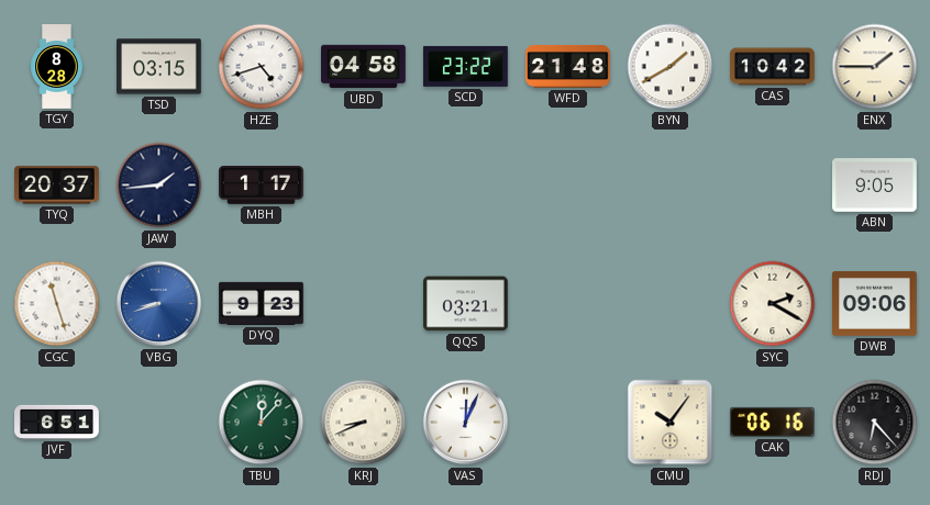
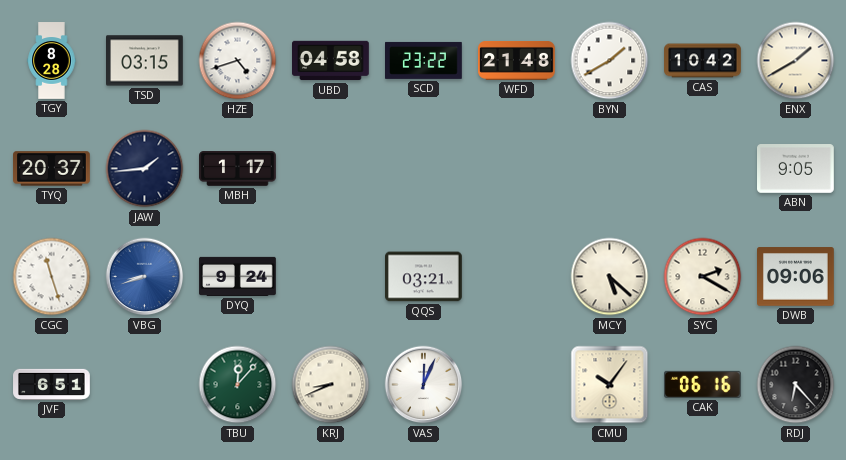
ENX: 1:45 -> 1:40
DYQ: 9:23 -> 9:24
MCY: none -> 5:22
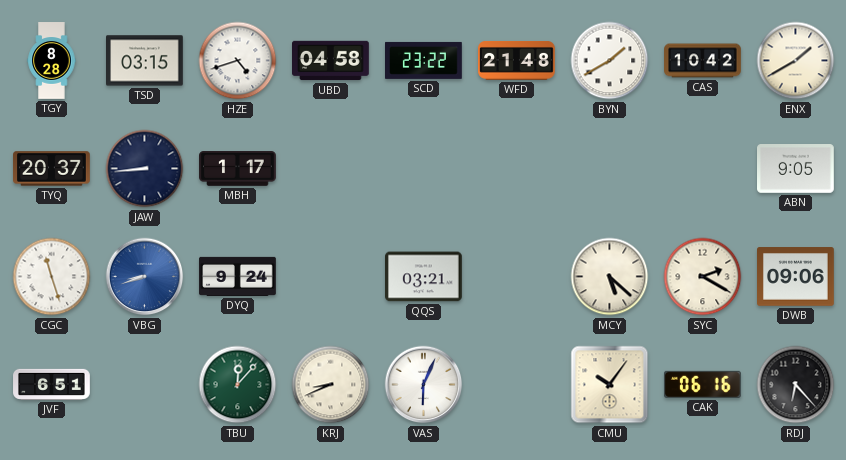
JAW: 1:44 -> 8:44
VAS: 12:04 -> 6:04
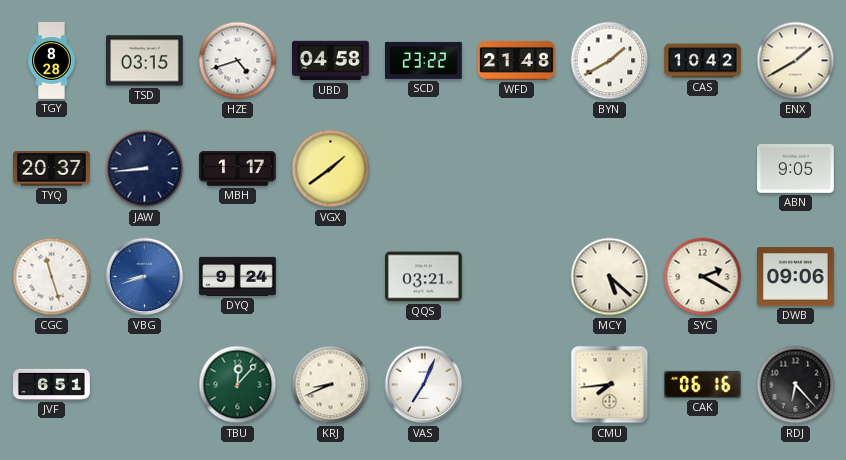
VGX: none -> 1:39
VAS: 6:04 -> 7:04
CMU: 10:06 -> 7:44
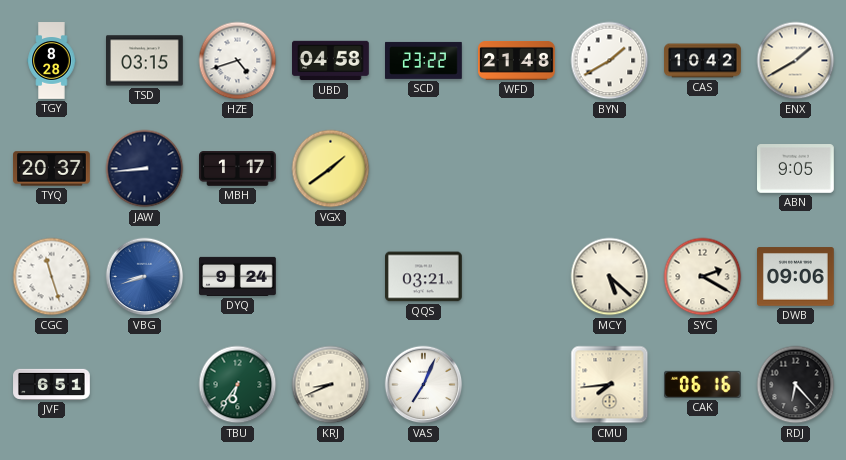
TBU: 12:07 -> 6:36
